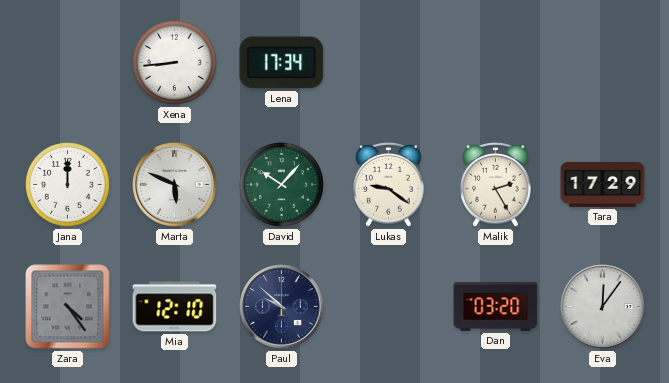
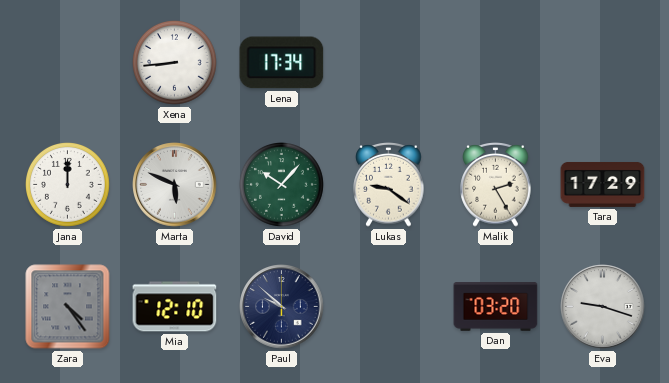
Eva: 12:06 -> 9:18
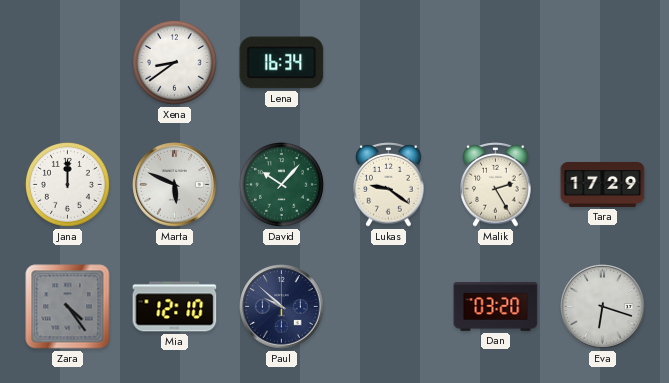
Xena: 8:44 -> 8:39
Lena: 17:34 -> 16:34
Eva: 9:18 -> 6:18
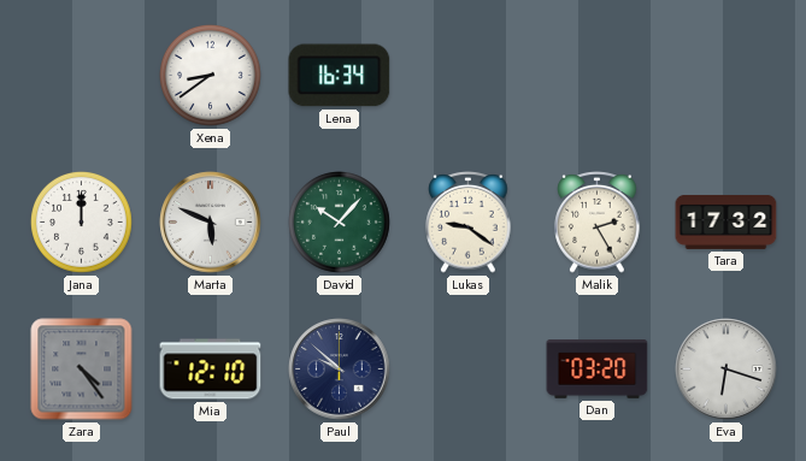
Tara: 17:29 -> 17:32
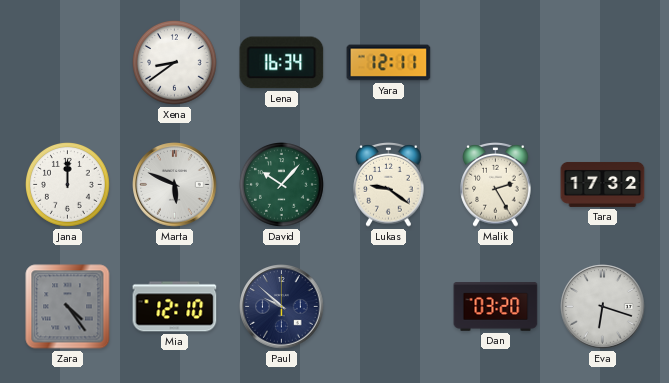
Yara: none -> 12:11
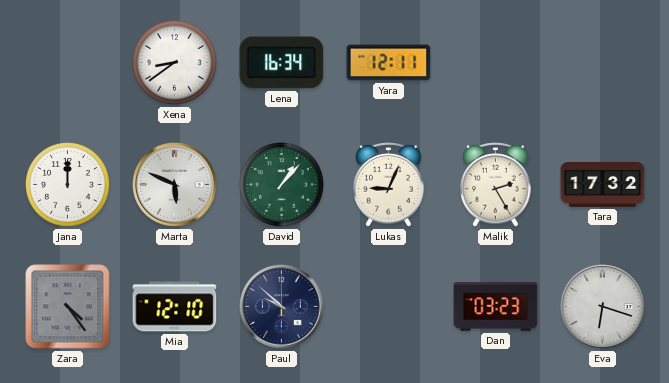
David: 10:07 -> 1:07
Lukas: 9:21 -> 9:04
Dan: 03:20 -> 03:23
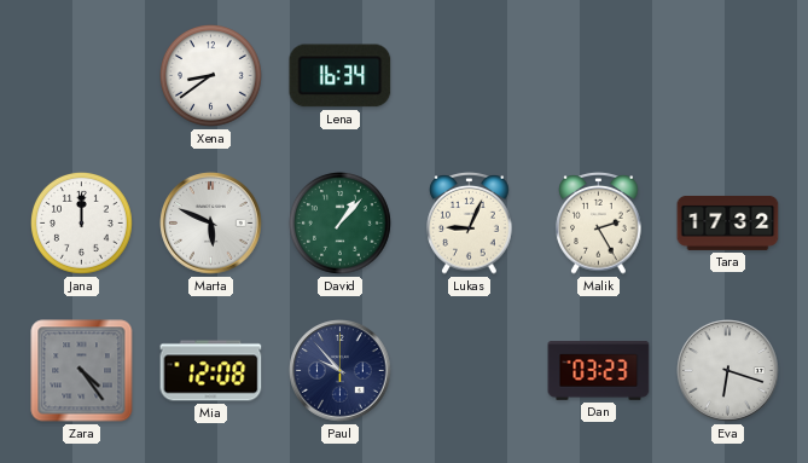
Yara: 12:11 -> none
Mia: 12:10 -> 12:08
Paul: 9:52 -> 9:53
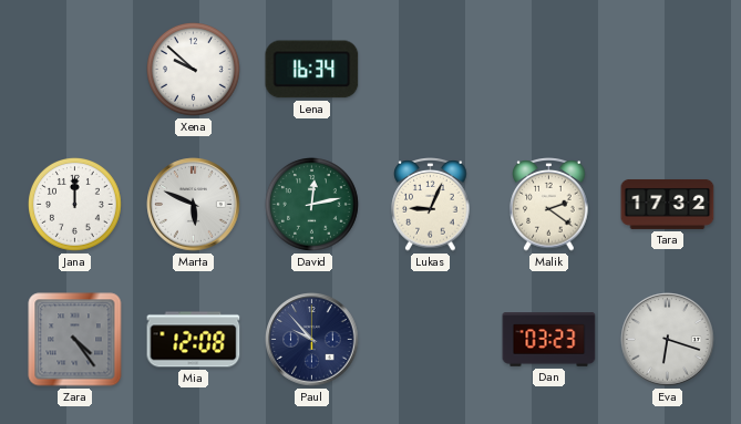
Xena: 8:39 -> 9:52
David: 1:07 -> 12:13
Malik: 2:25 -> 2:21
